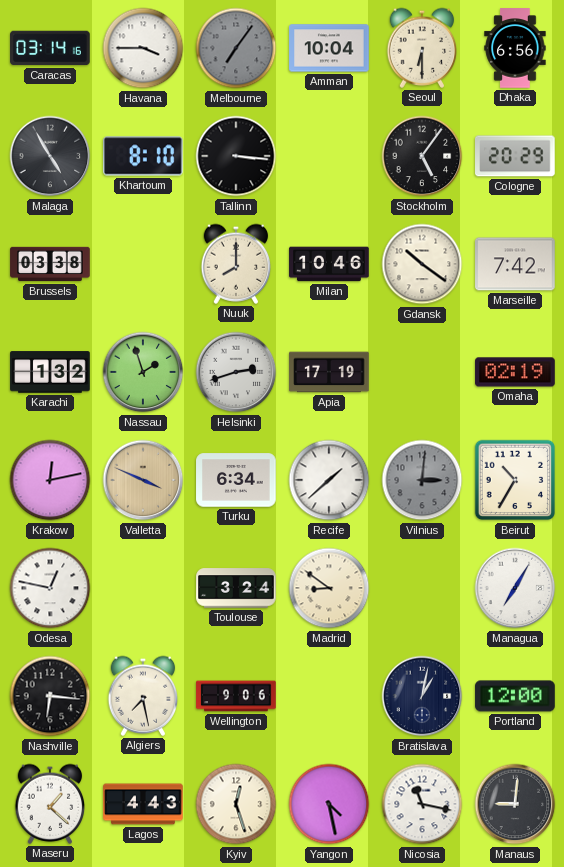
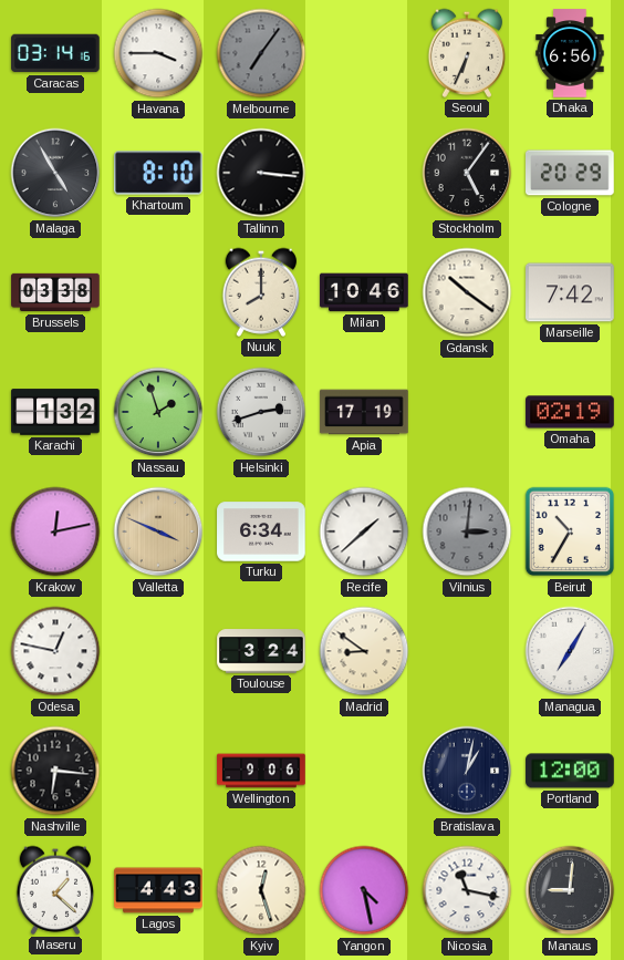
Amman: 10:04 -> none
Seoul: 6:30 -> 6:34
Algiers: 7:28 -> none
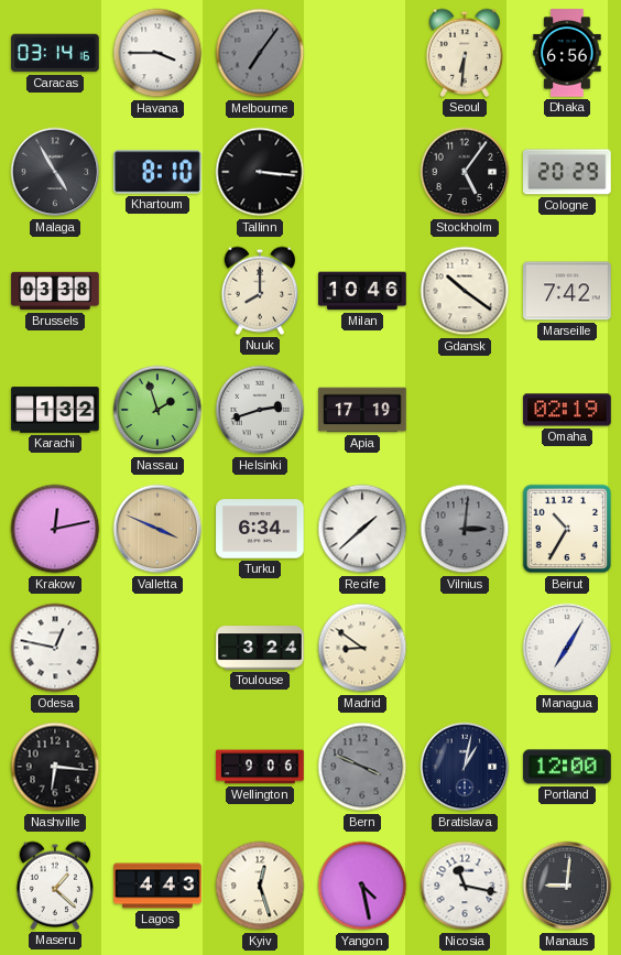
Seoul: 6:34 -> 6:31
Bern: none -> 3:49
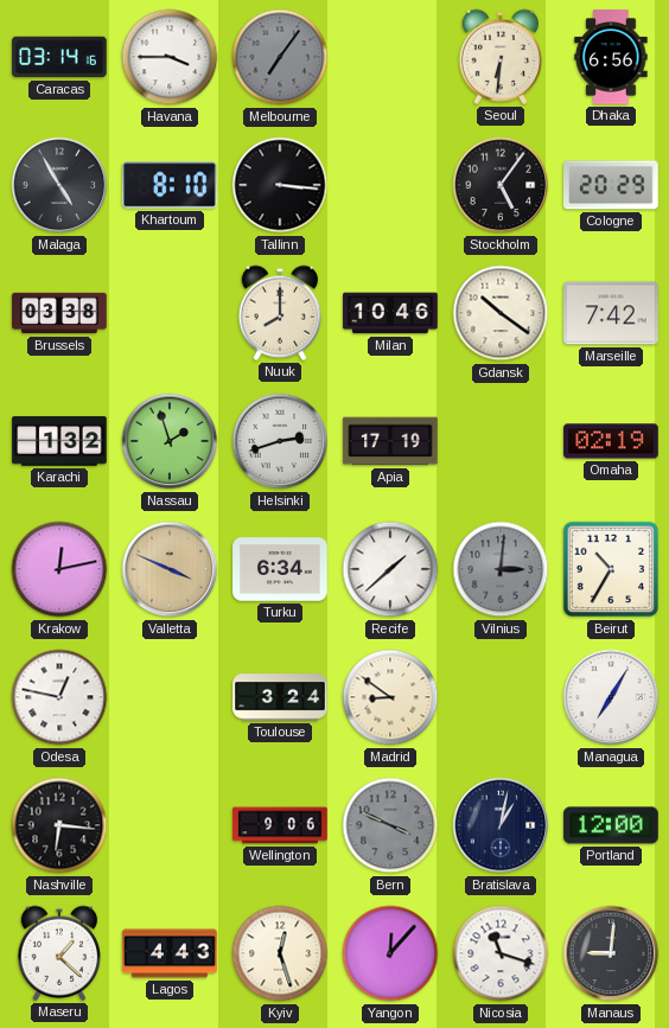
Yangon: 4:28 -> 12:07
Nicosia: 11:17 -> 11:18
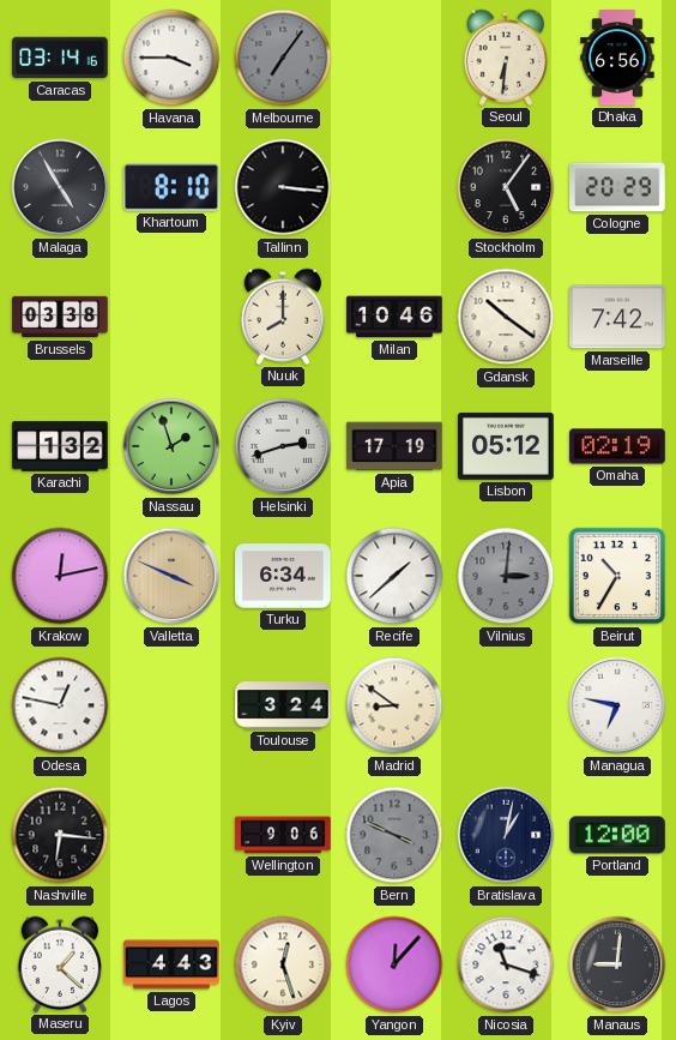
Lisbon: none -> 05:12
Managua: 7:05 -> 6:47
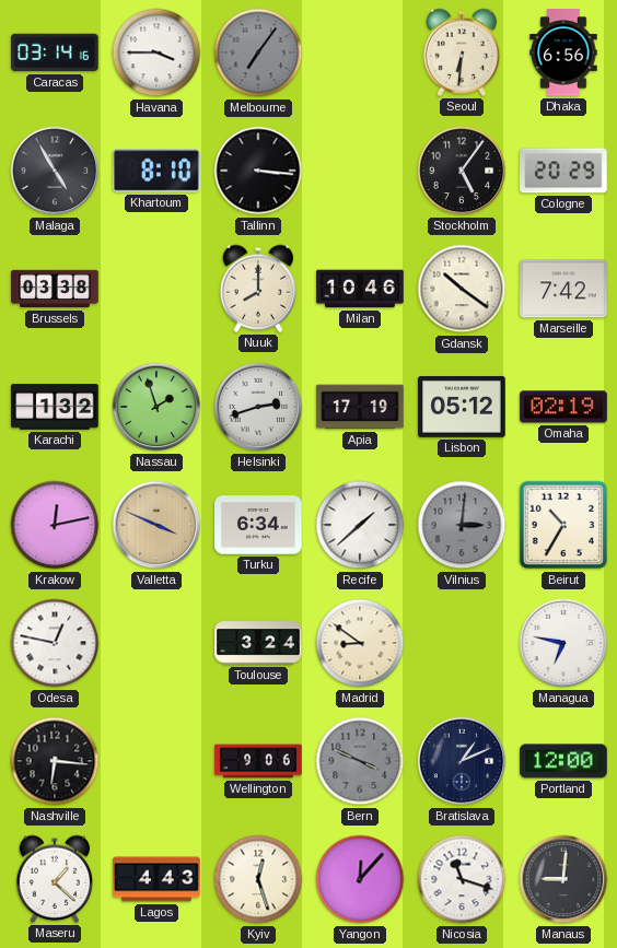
Bratislava: 1:02 -> 1:11
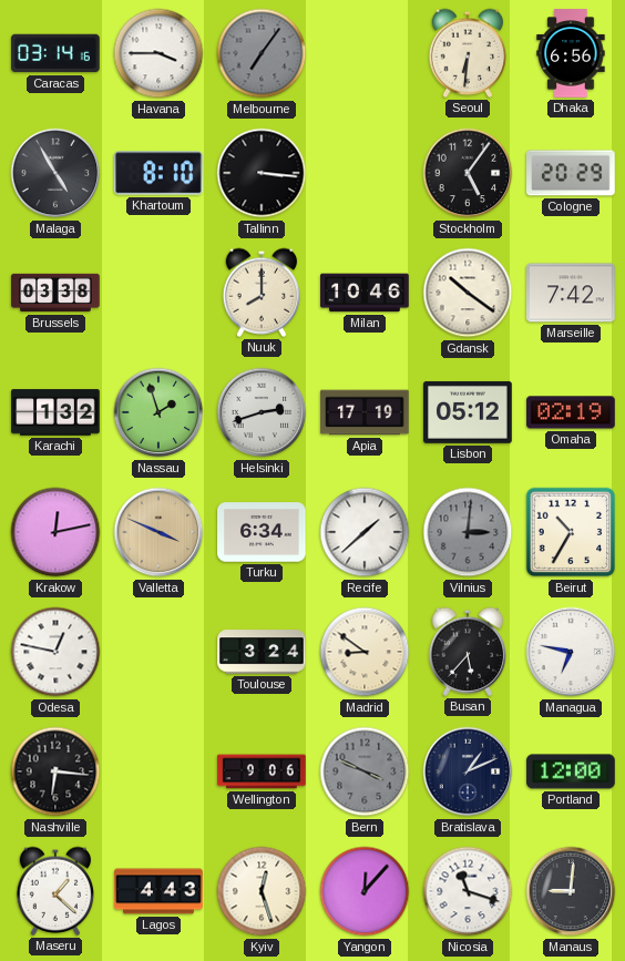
Busan: none -> 5:37
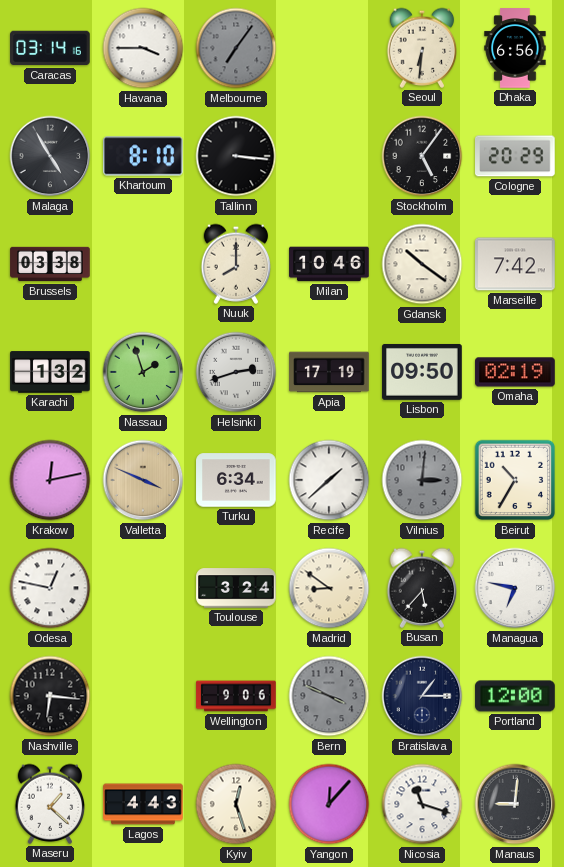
Lisbon: 05:12 -> 09:50
Bratislava: 1:11 -> 1:15
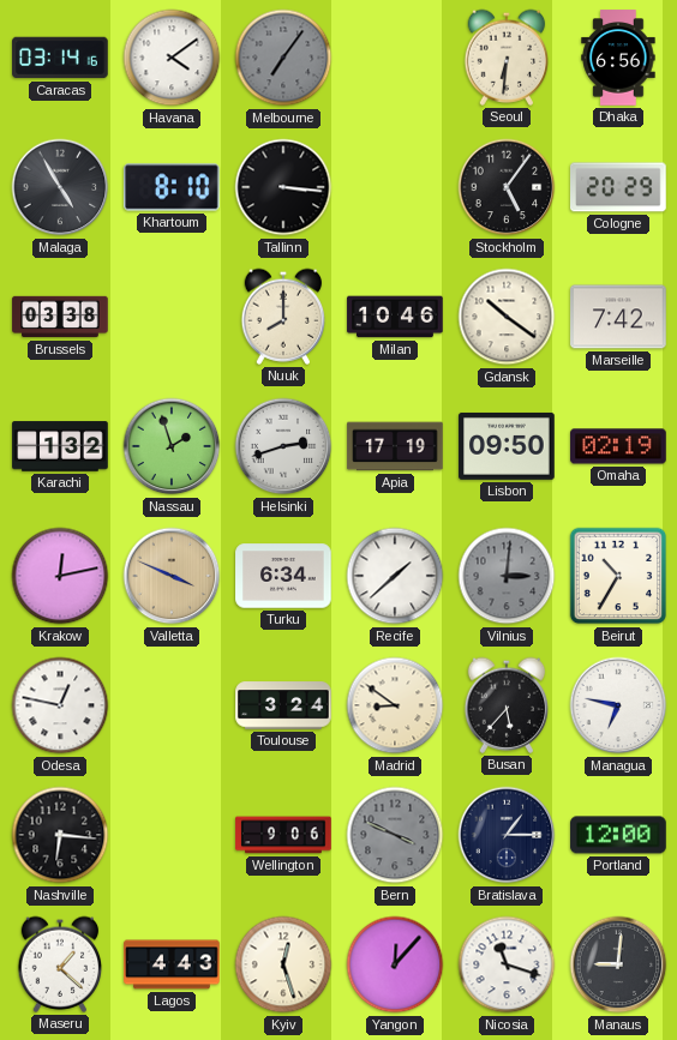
Havana: 3:45 -> 4:09
